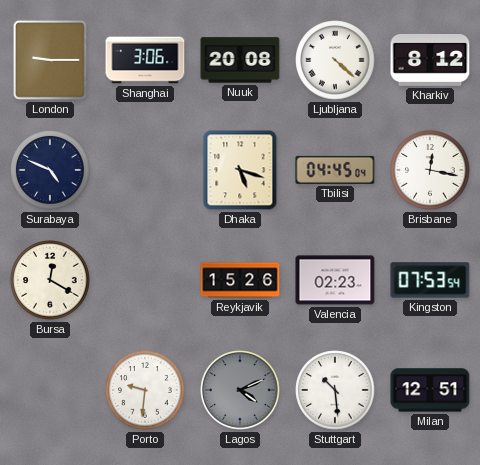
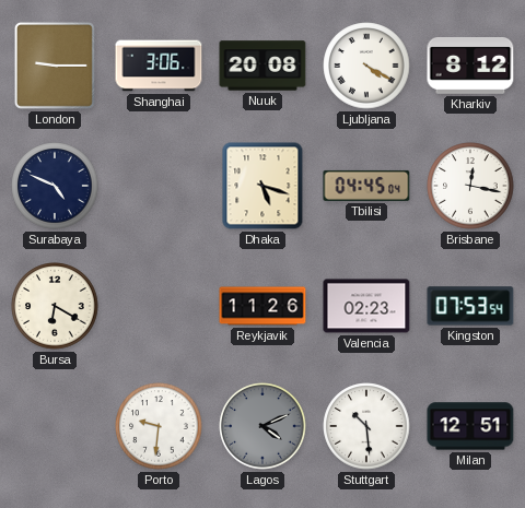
Ljubljana: 4:22 -> 4:20
Bursa: 12:20 -> 6:20
Reykjavik: 15:26 -> 11:26
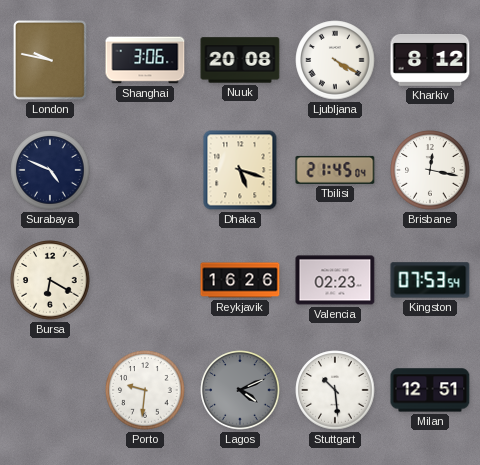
London: 9:15 -> 9:47
Tbilisi: 04:45 -> 21:45
Reykjavik: 11:26 -> 16:26
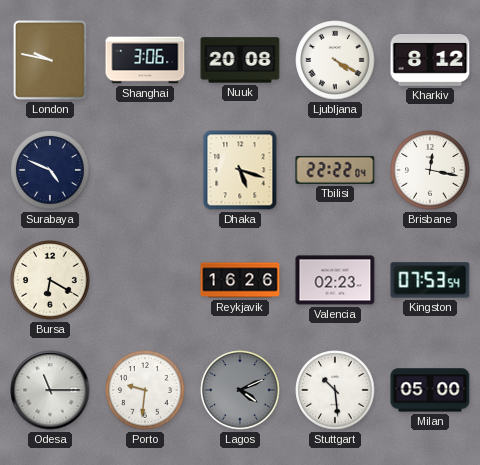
Tbilisi: 21:45 -> 22:22
Odesa: none -> 11:15
Milan: 12:51 -> 05:00
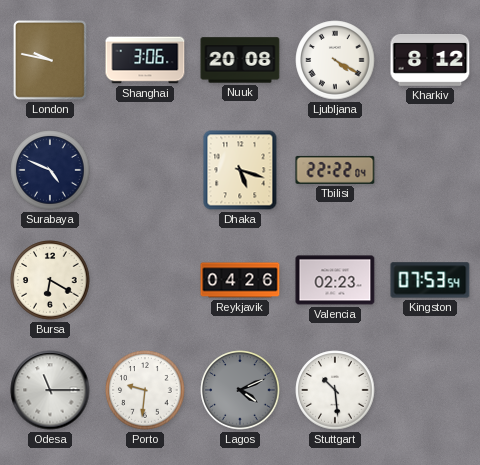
Brisbane: 12:17 -> none
Reykjavik: 16:26 -> 04:26
Milan: 05:00 -> none
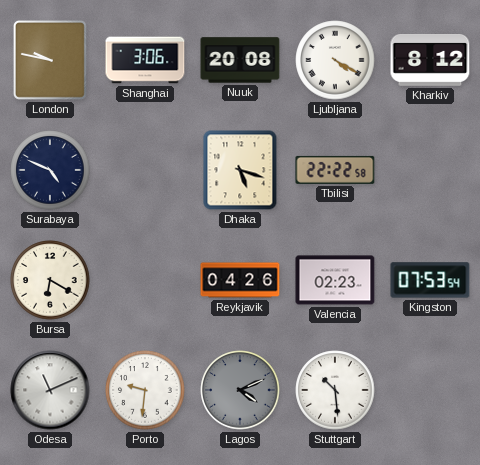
Tbilisi: 22:22:04 -> 22:22:58
Odesa: 11:15 -> 11:11
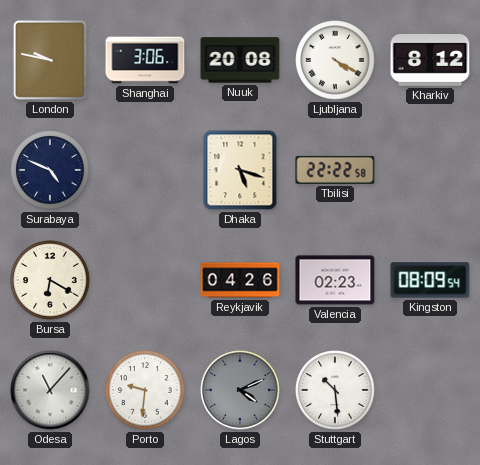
Kingston: 07:53 -> 08:09
Odesa: 11:11 -> 11:07
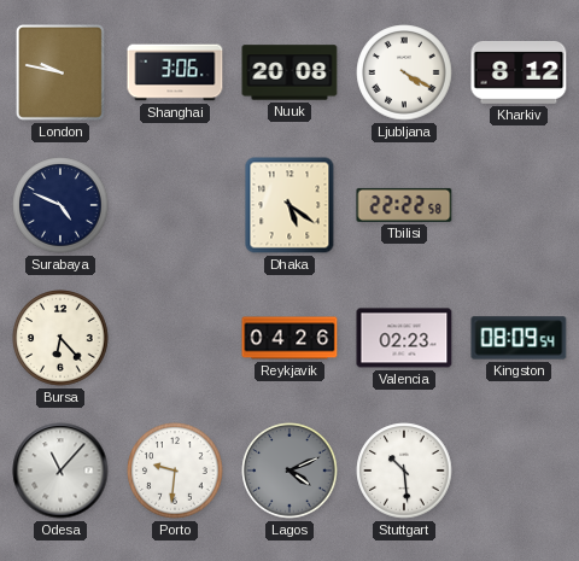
Dhaka: 5:18 -> 5:21
Bursa: 6:20 -> 6:23
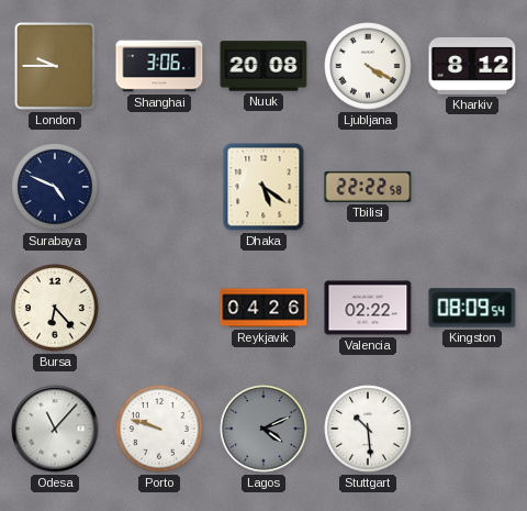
London: 9:47 -> 9:45
Valencia: 02:23 -> 02:22
Porto: 9:31 -> 9:48
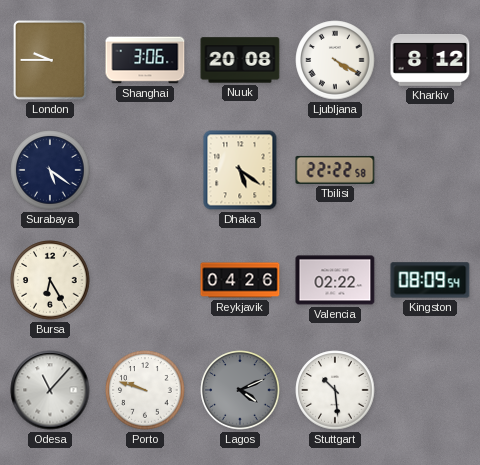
Surabaya: 4:49 -> 5:21
Bursa: 6:23 -> 6:25
